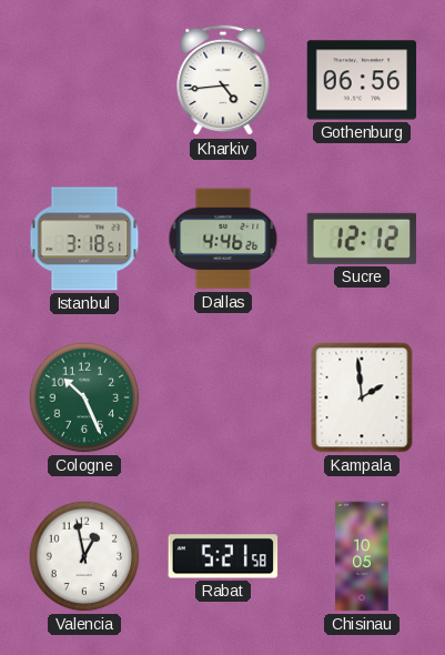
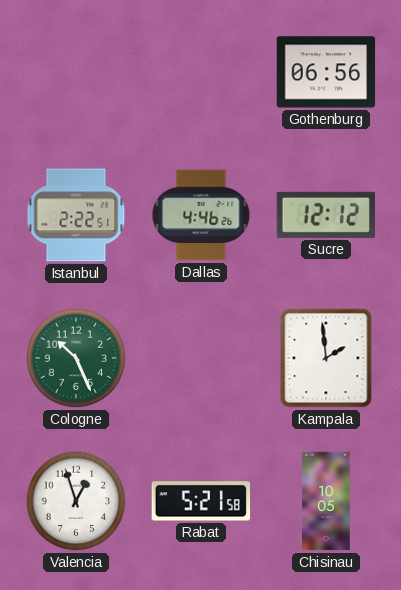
Kharkiv: 4:44 -> none
Istanbul: 3:18 -> 2:22
Valencia: 12:58 -> 12:57
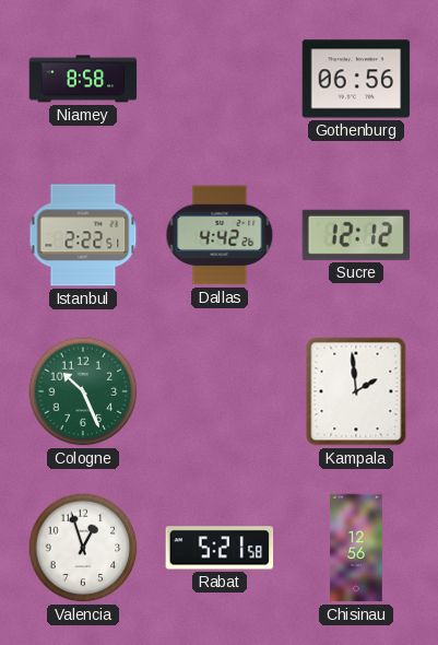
Niamey: none -> 8:58
Dallas: 4:46 -> 4:42
Chisinau: 10:05 -> 12:56
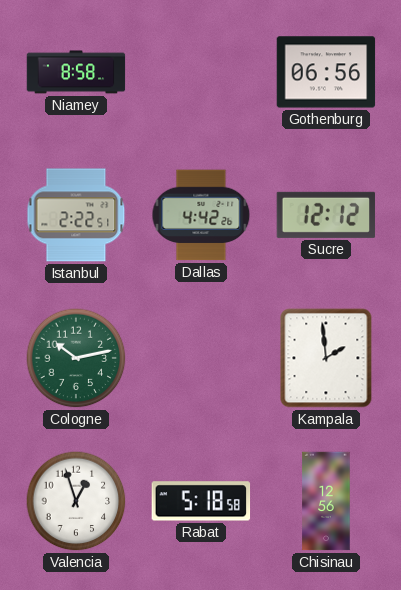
Cologne: 10:26 -> 10:13
Rabat: 5:21 -> 5:18
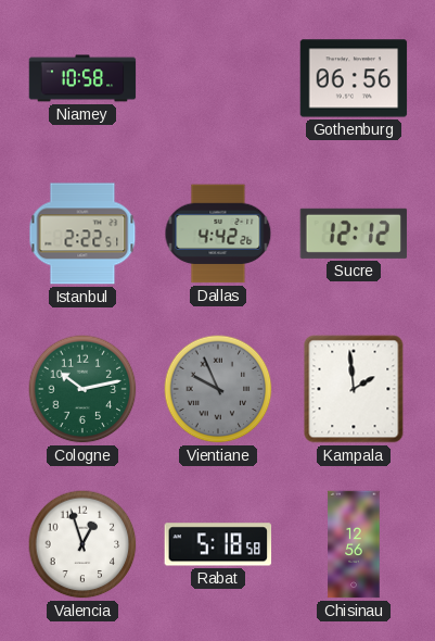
Niamey: 8:58 -> 10:58
Vientiane: none -> 9:56
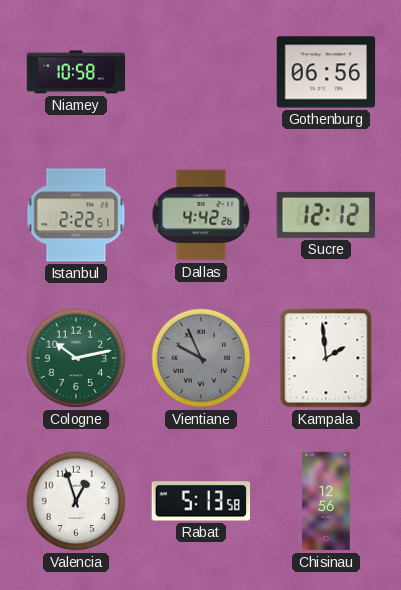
Rabat: 5:18 -> 5:13
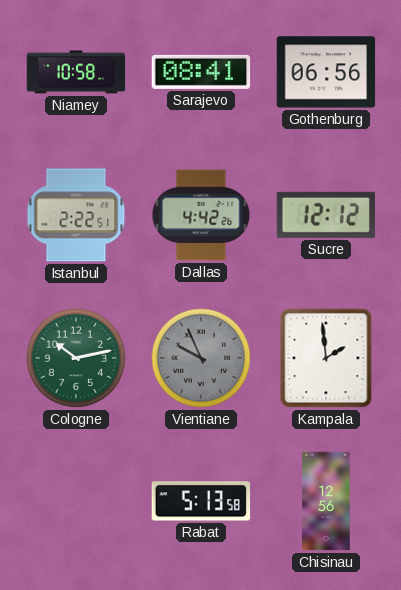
Sarajevo: none -> 08:41
Valencia: 12:57 -> none
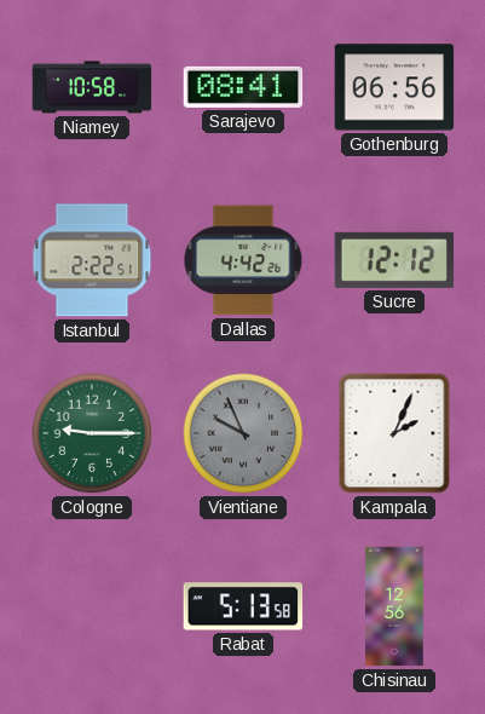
Cologne: 10:13 -> 9:15
Kampala: 1:59 -> 2:04
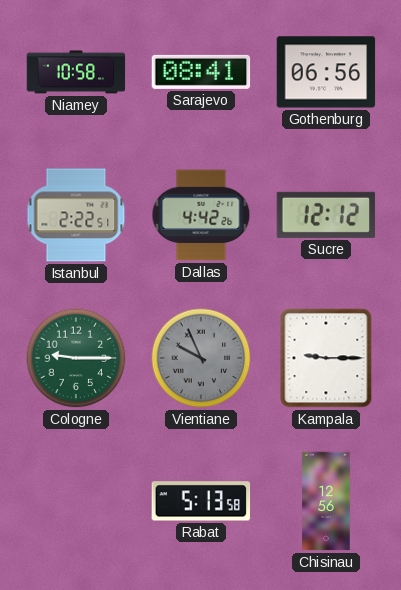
Kampala: 2:04 -> 9:15
